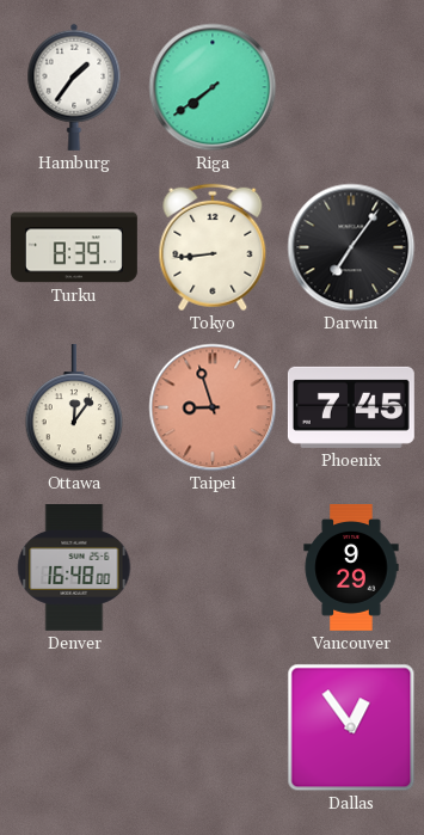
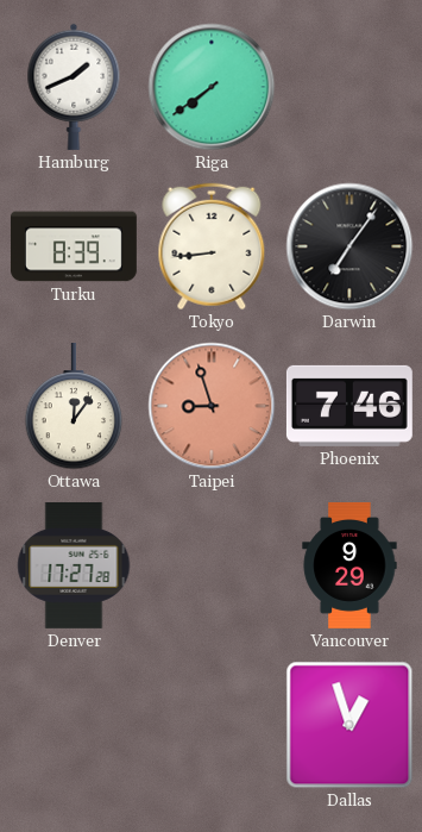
Hamburg: 1:36 -> 1:41
Phoenix: 7:45 -> 7:46
Denver: 16:48 -> 17:27
Dallas: 12:54 -> 12:57
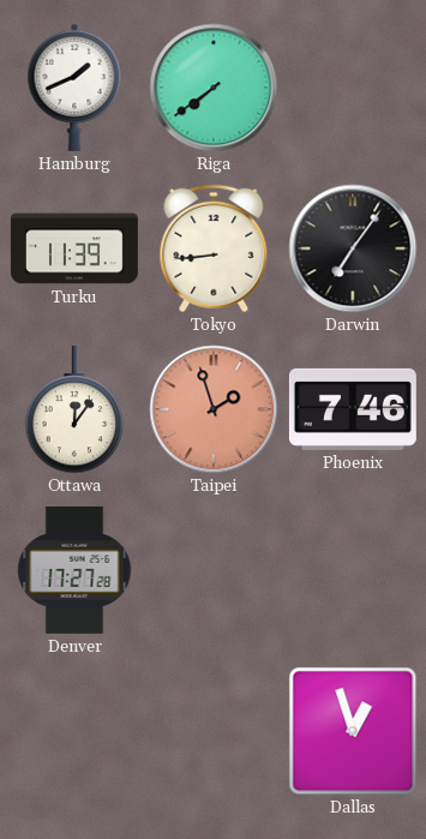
Turku: 8:39 -> 11:39
Taipei: 8:57 -> 1:57
Vancouver: 9:29 -> none
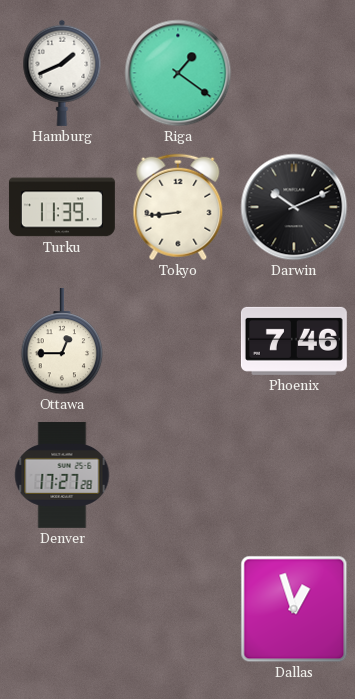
Riga: 7:39 -> 1:21
Darwin: 7:06 -> 10:11
Ottawa: 12:06 -> 12:45
Taipei: 1:57 -> none
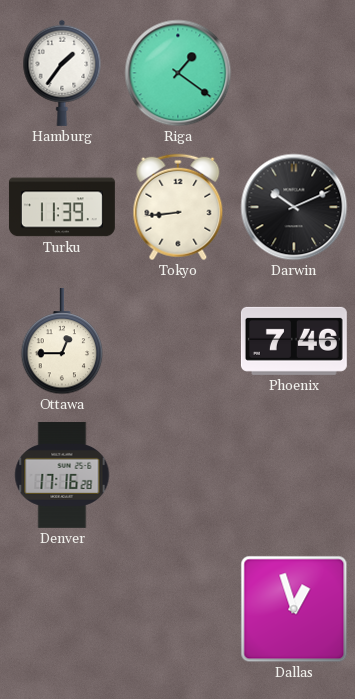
Hamburg: 1:41 -> 1:36
Denver: 17:27 -> 17:16
